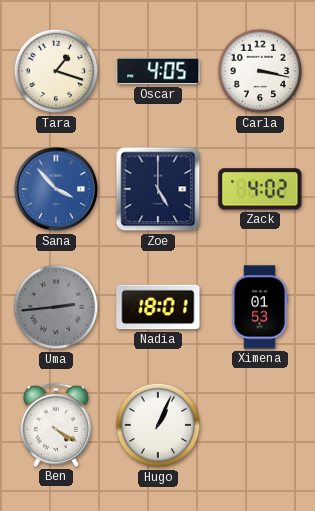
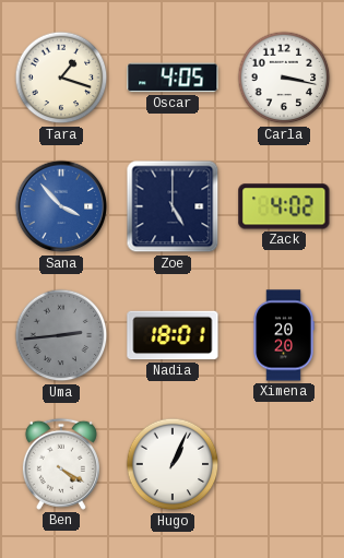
Ximena: 01:53 -> 20:20
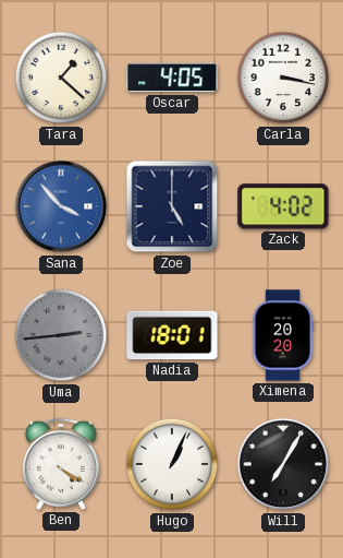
Tara: 1:18 -> 1:22
Will: none -> 7:05
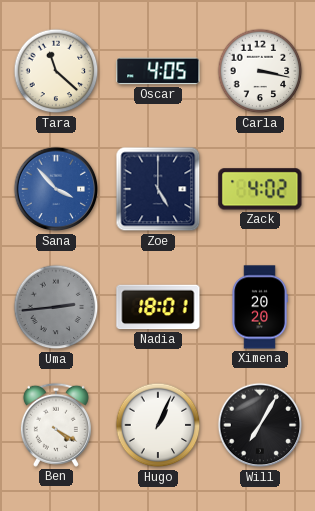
Tara: 1:22 -> 11:22
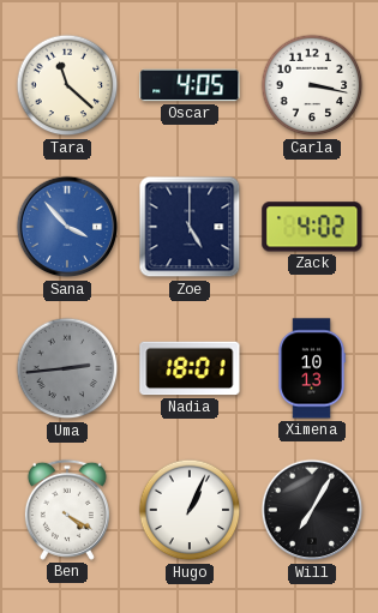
Ximena: 20:20 -> 10:13
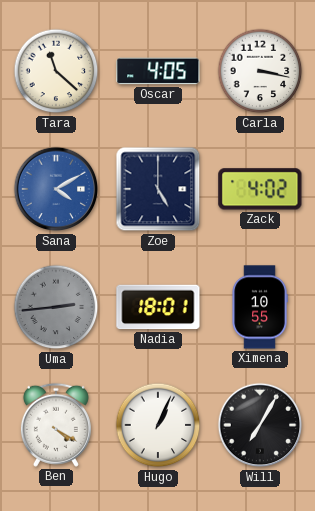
Sana: 3:53 -> 4:10
Ximena: 10:13 -> 10:55
